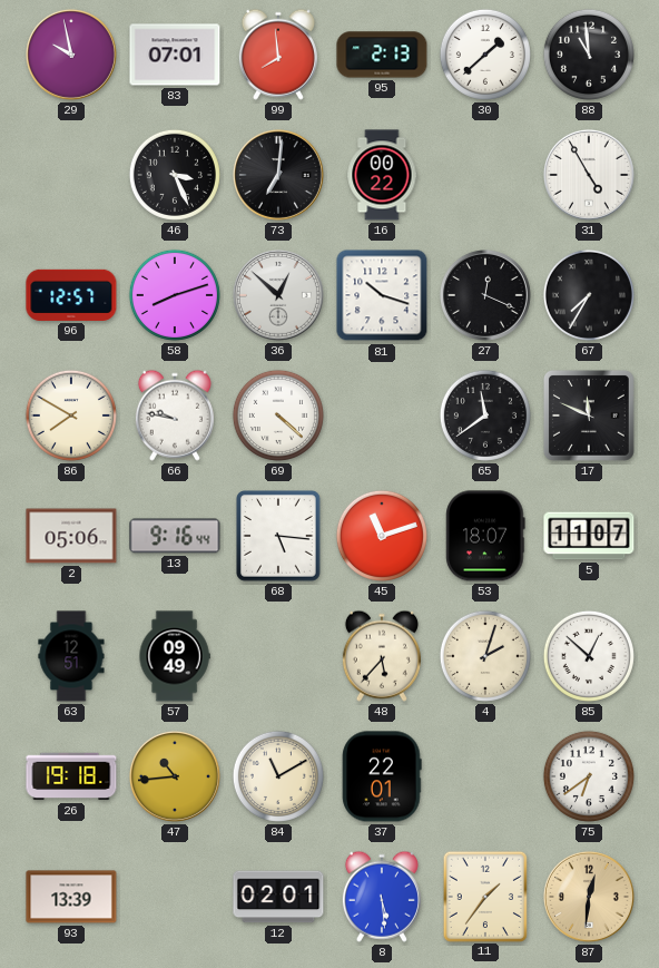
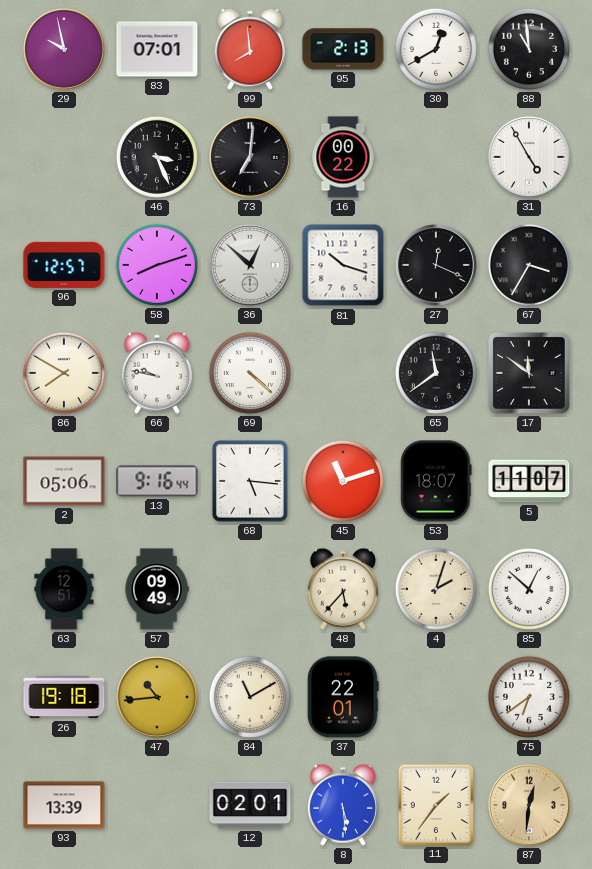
30: 1:38 -> 12:40
67: 7:35 -> 3:35
17: 11:49 -> 11:51
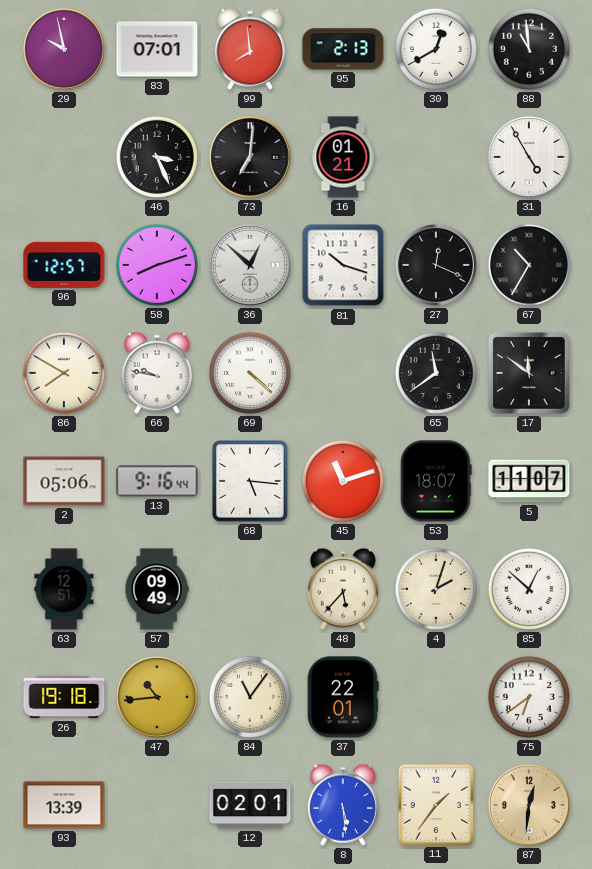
16: 00:22 -> 01:21
67: 3:35 -> 10:35
84: 11:10 -> 11:06
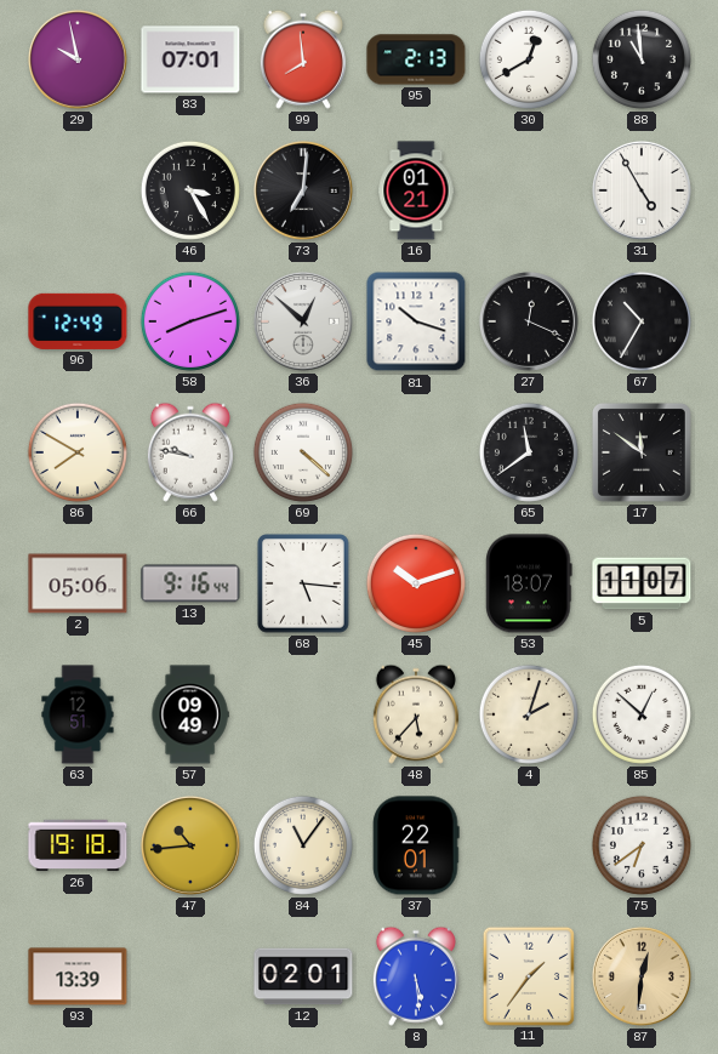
46: 3:26 -> 3:25
96: 12:57 -> 12:49
45: 11:12 -> 10:12
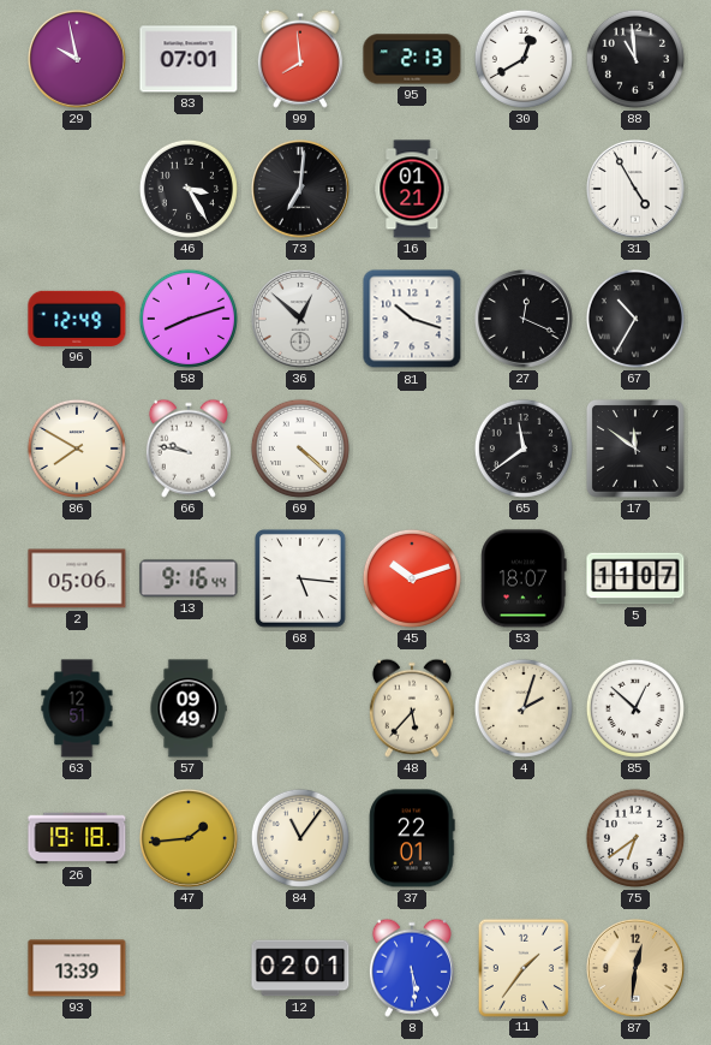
47: 10:44 -> 1:44
